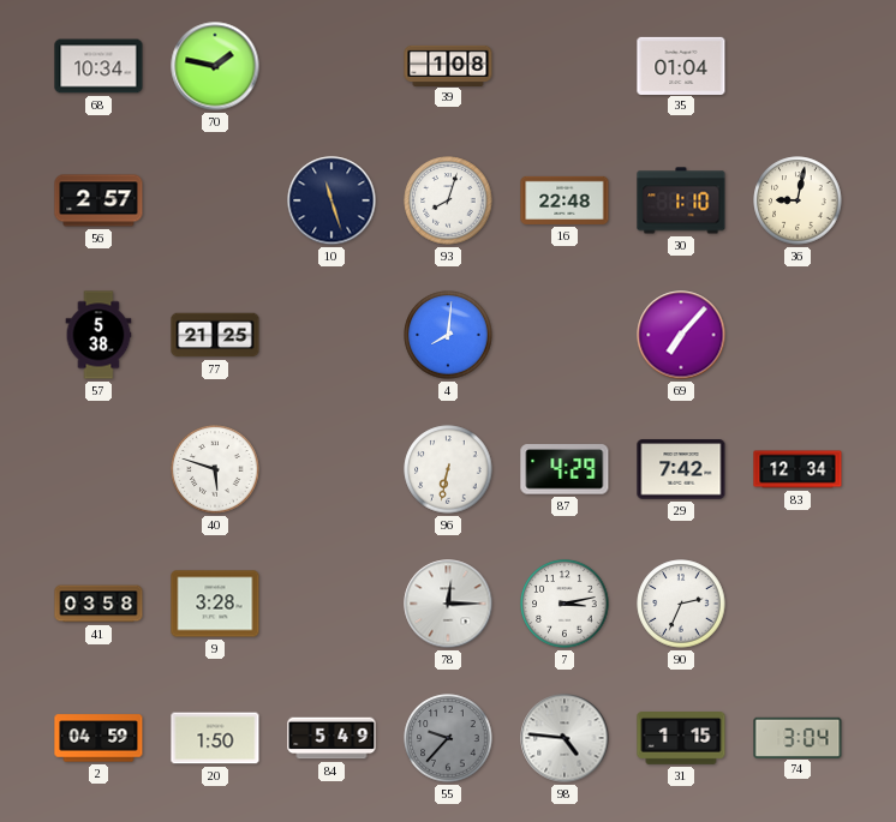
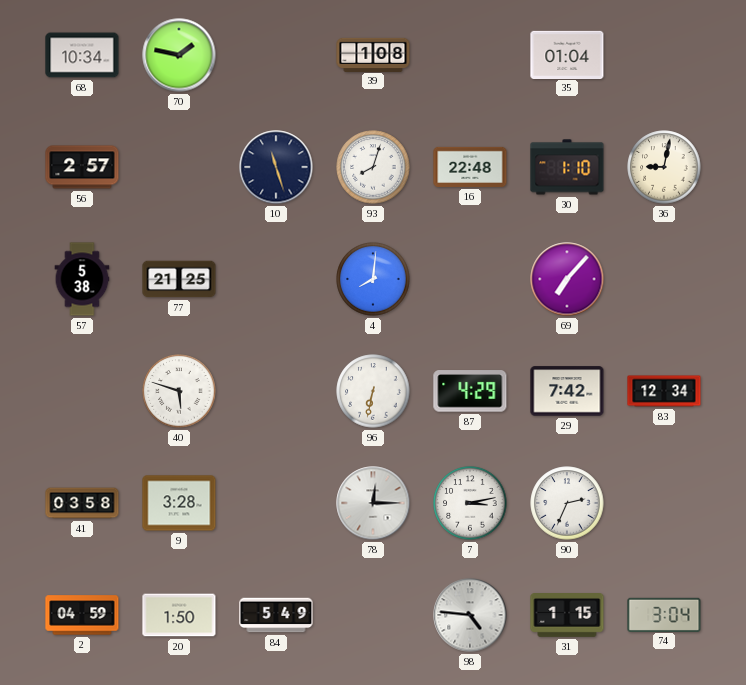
55: 9:37 -> none
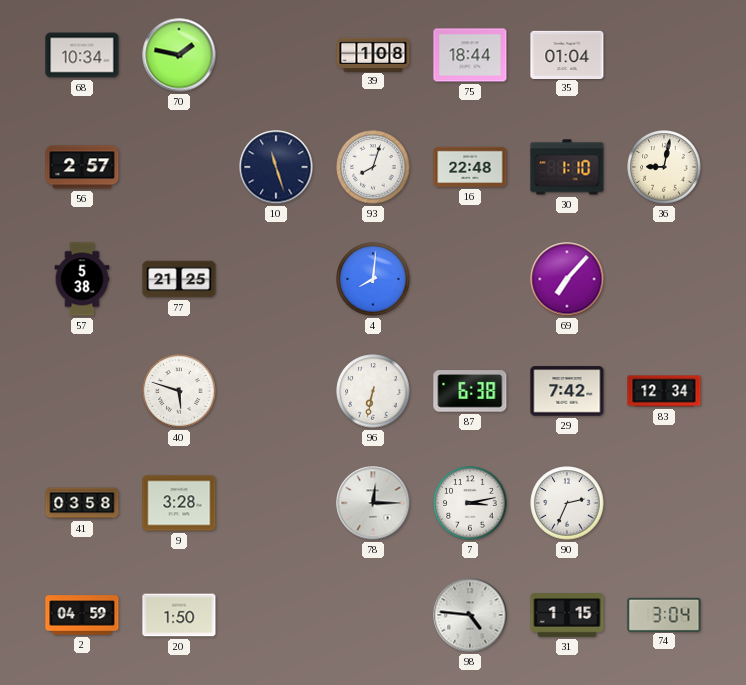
75: none -> 18:44
87: 4:29 -> 6:38
84: 5:49 -> none
